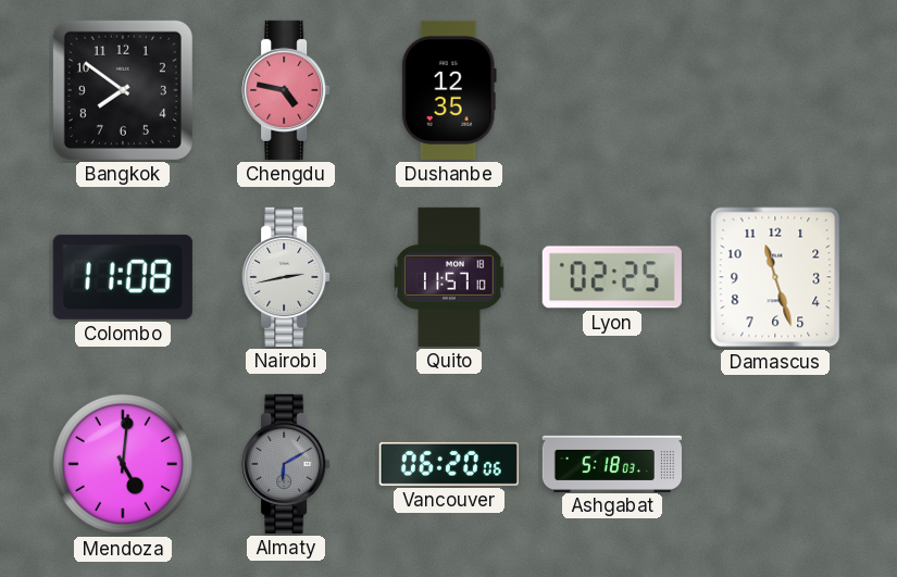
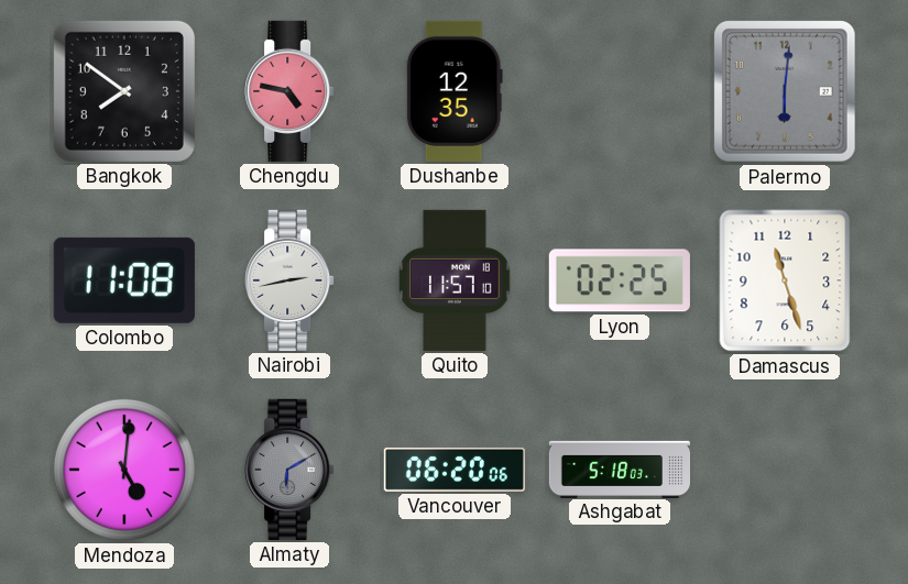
Palermo: none -> 6:01
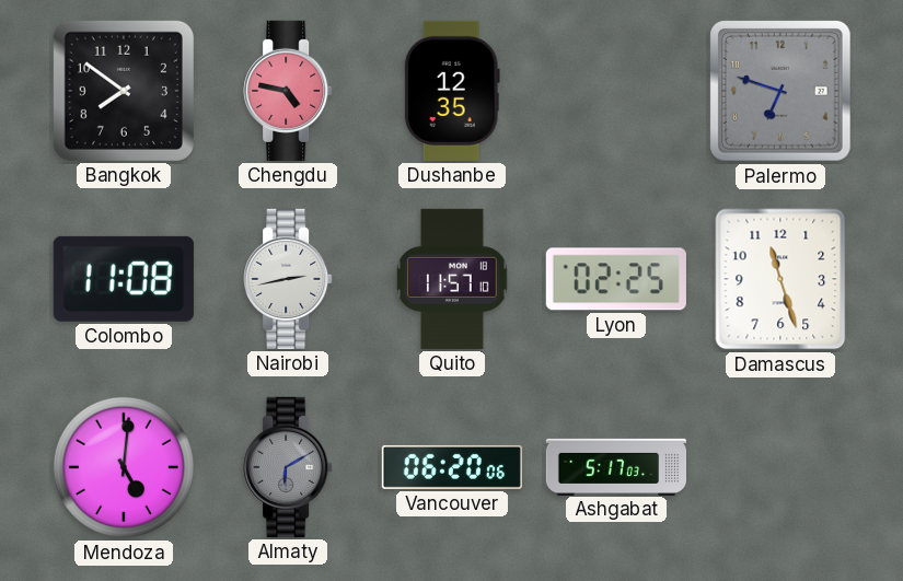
Palermo: 6:01 -> 6:48
Ashgabat: 5:18 -> 5:17
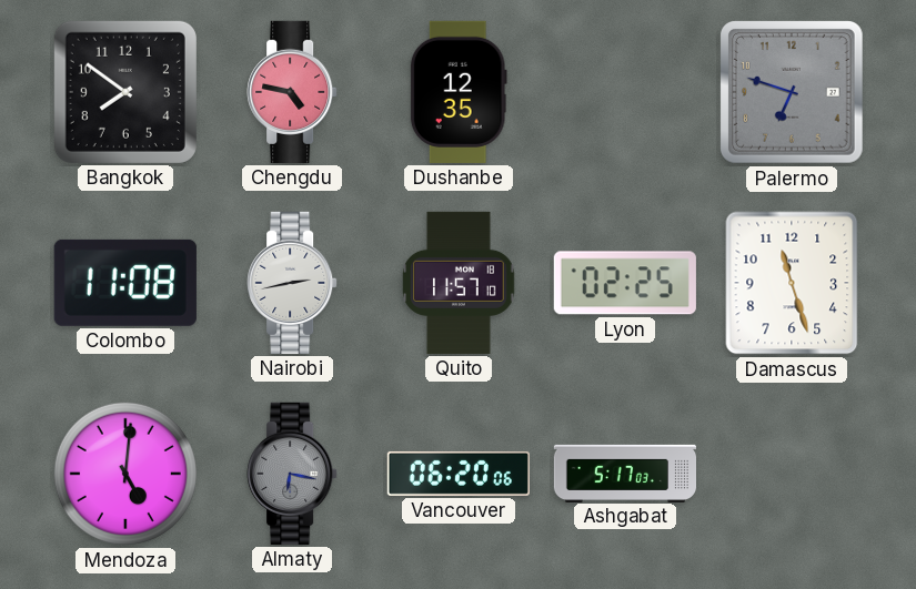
Almaty: 6:10 -> 6:17
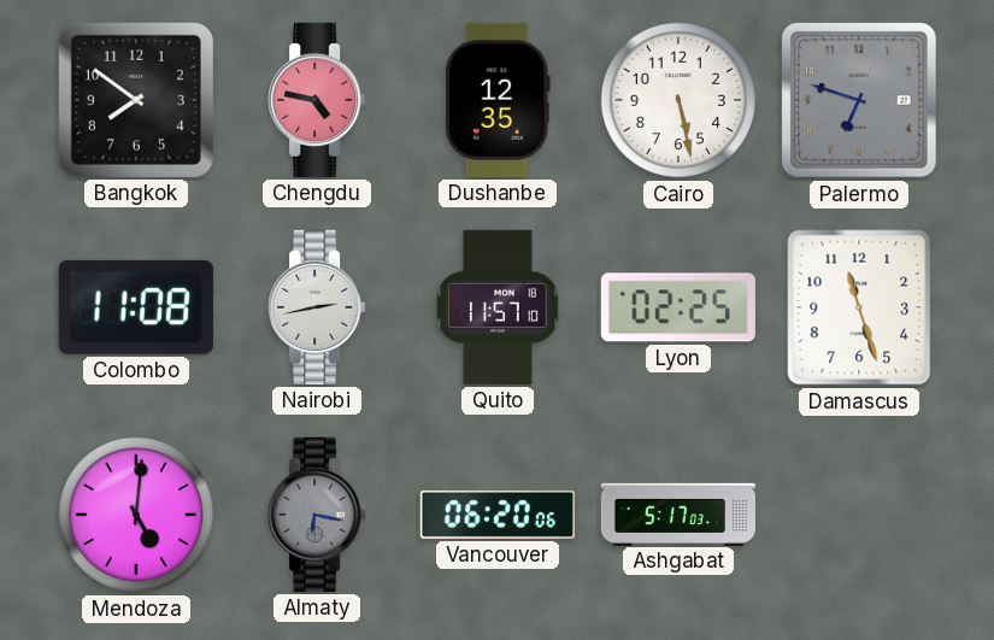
Cairo: none -> 5:28
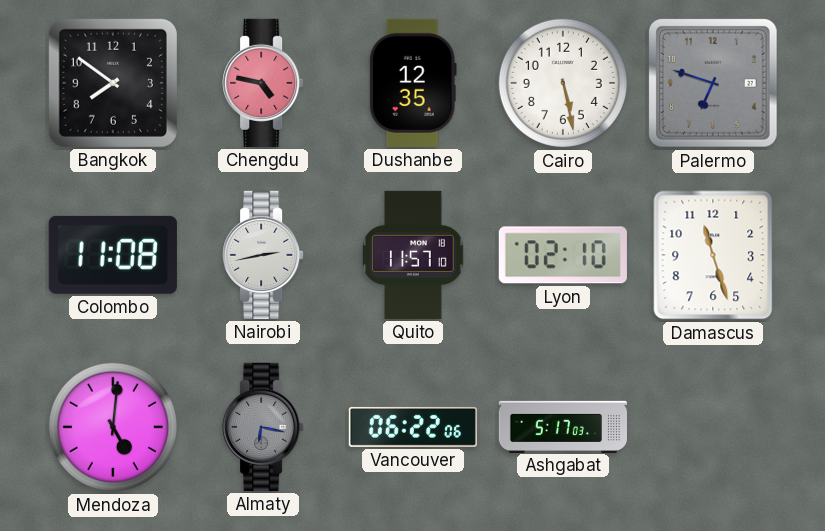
Lyon: 02:25 -> 02:10
Vancouver: 06:20 -> 06:22
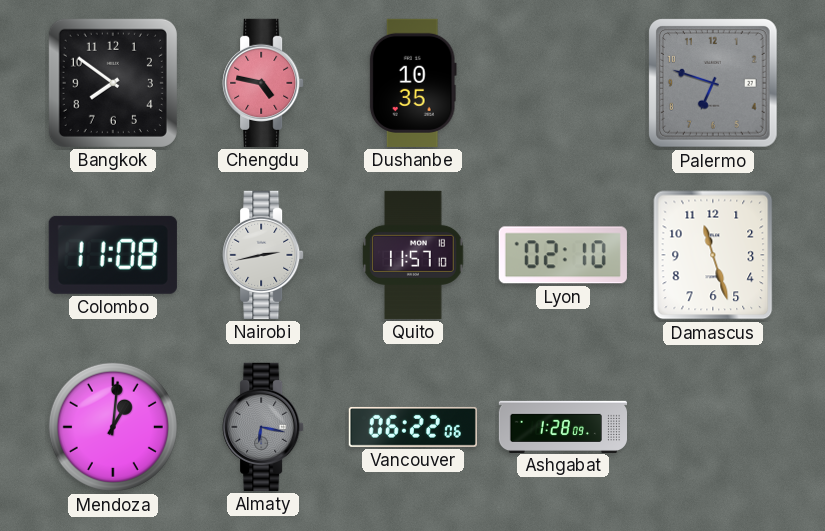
Dushanbe: 12:35 -> 10:35
Cairo: 5:28 -> none
Mendoza: 5:01 -> 1:01
Ashgabat: 5:17 -> 1:28
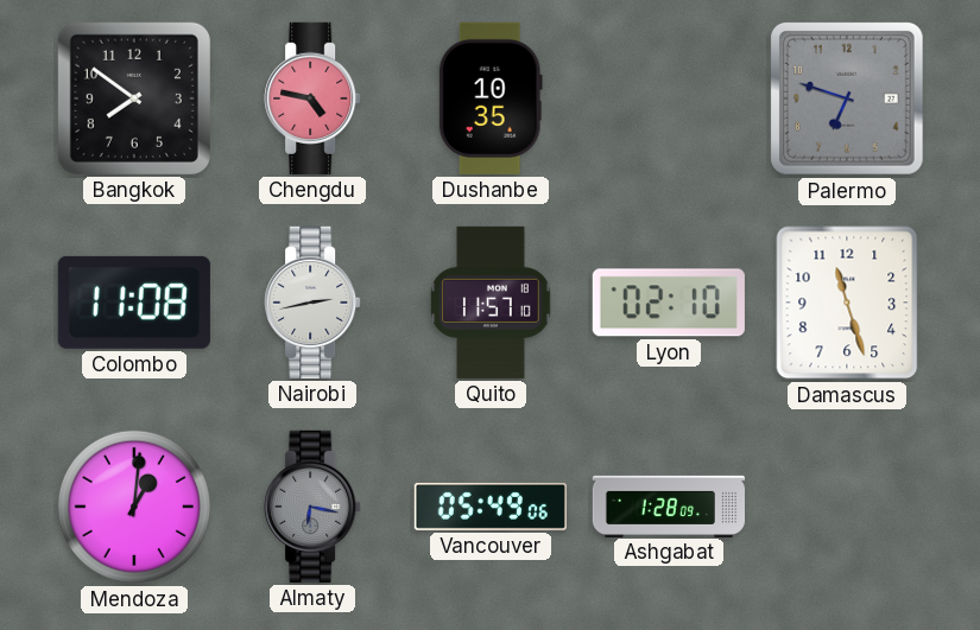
Vancouver: 06:22 -> 05:49
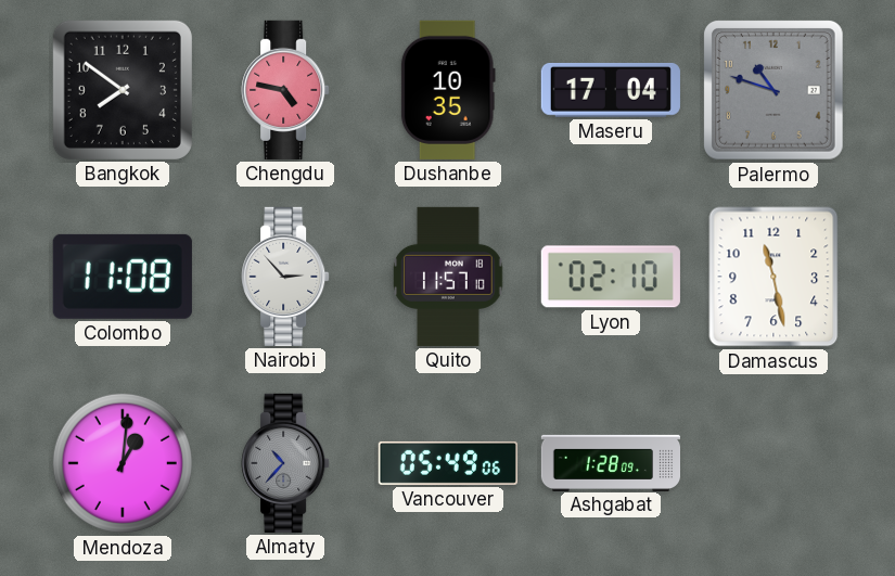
Maseru: none -> 17:04
Palermo: 6:48 -> 10:48
Nairobi: 2:43 -> 2:53
Damascus: 11:27 -> 11:28
Almaty: 6:17 -> 10:37
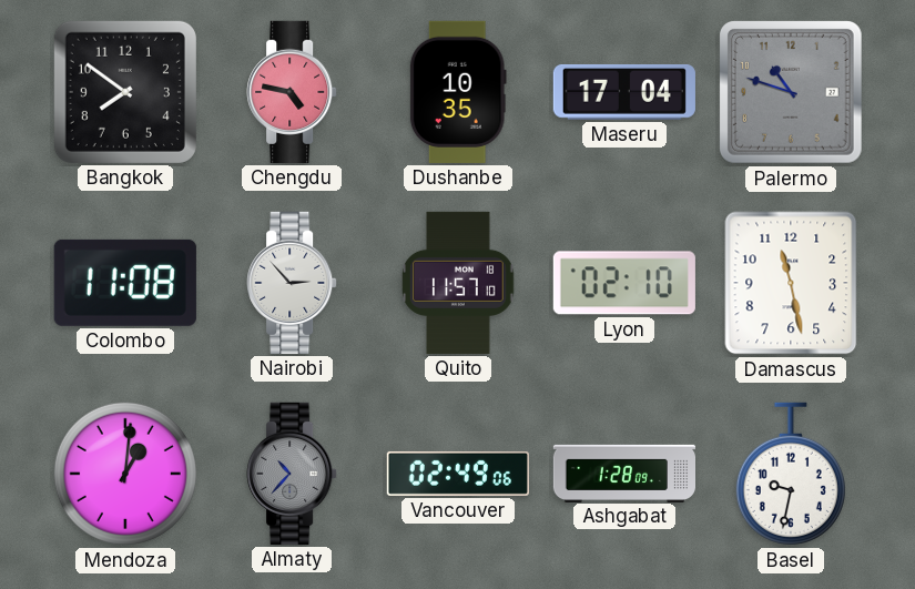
Vancouver: 05:49 -> 02:49
Basel: none -> 9:32
